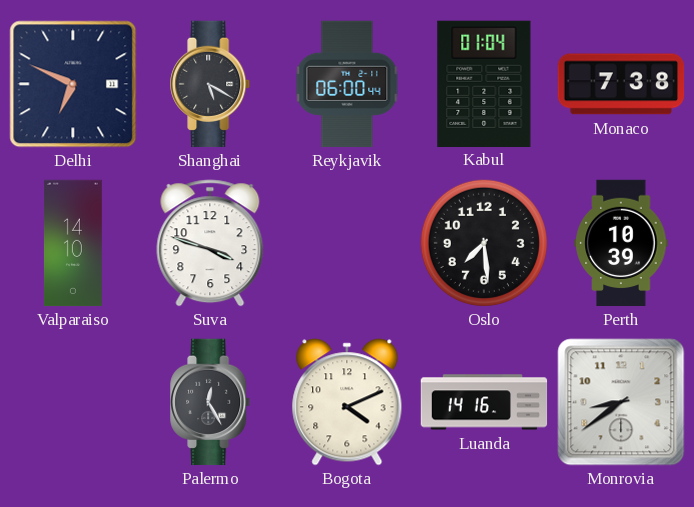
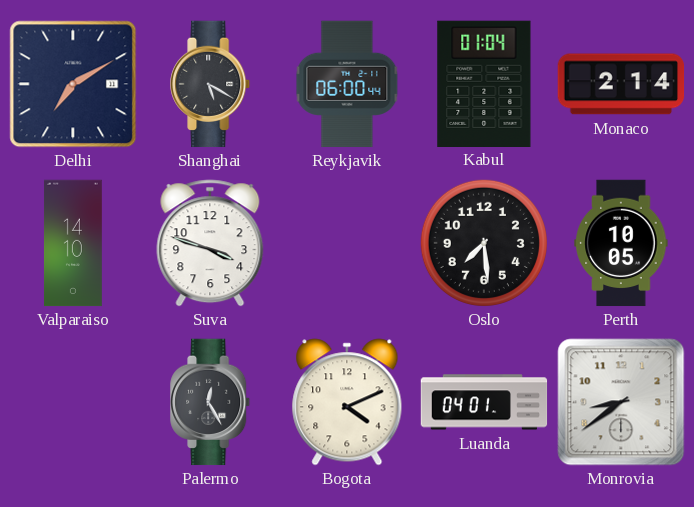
Delhi: 6:49 -> 7:10
Monaco: 7:38 -> 2:14
Perth: 10:39 -> 10:05
Luanda: 14:16 -> 04:01
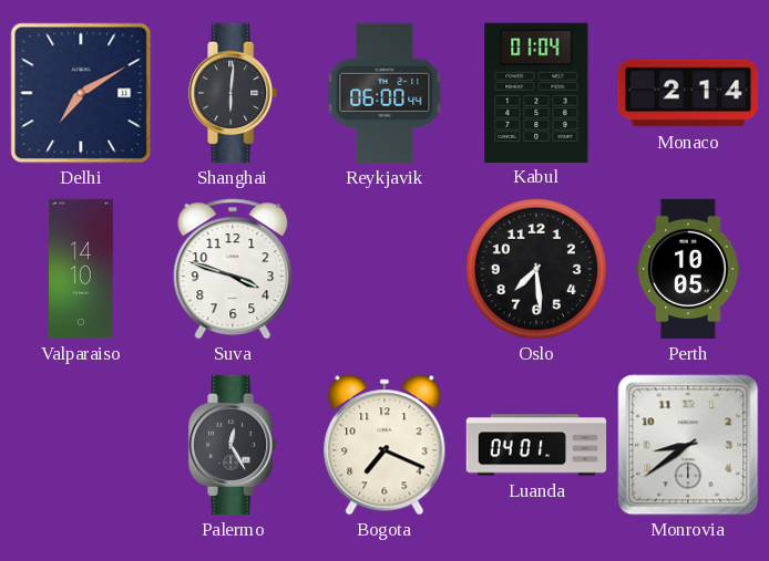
Shanghai: 5:20 -> 6:01
Bogota: 4:11 -> 7:19
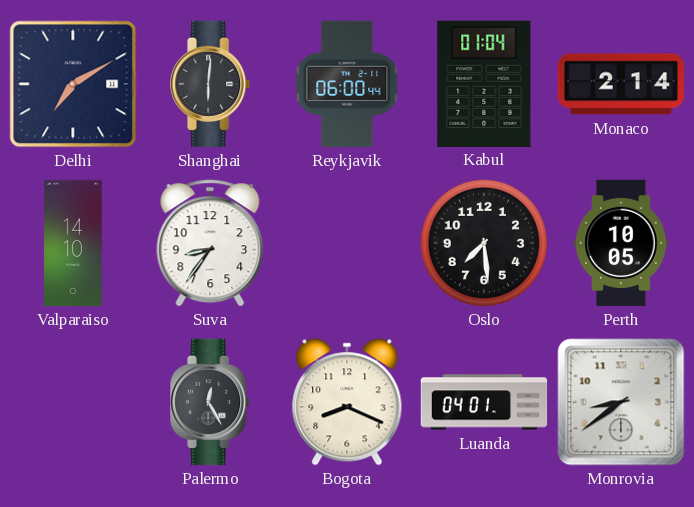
Suva: 3:48 -> 8:36
Bogota: 7:19 -> 8:19
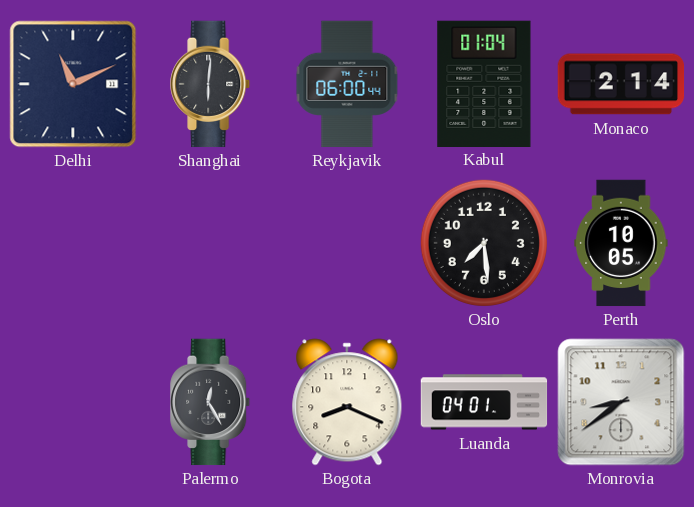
Delhi: 7:10 -> 11:11
Valparaiso: 14:10 -> none
Suva: 8:36 -> none
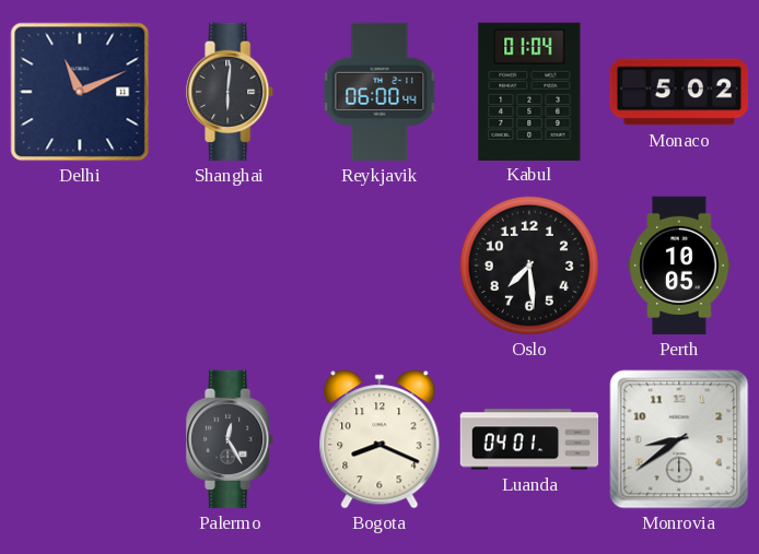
Monaco: 2:14 -> 5:02
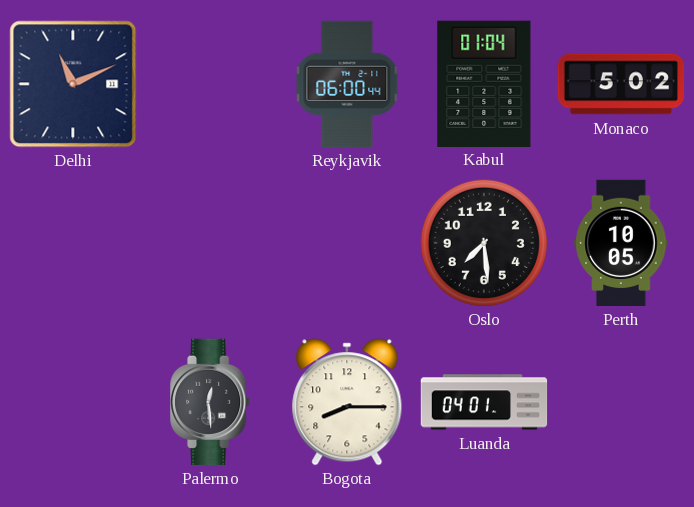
Shanghai: 6:01 -> none
Palermo: 12:25 -> 12:29
Bogota: 8:19 -> 8:15
Monrovia: 8:39 -> none
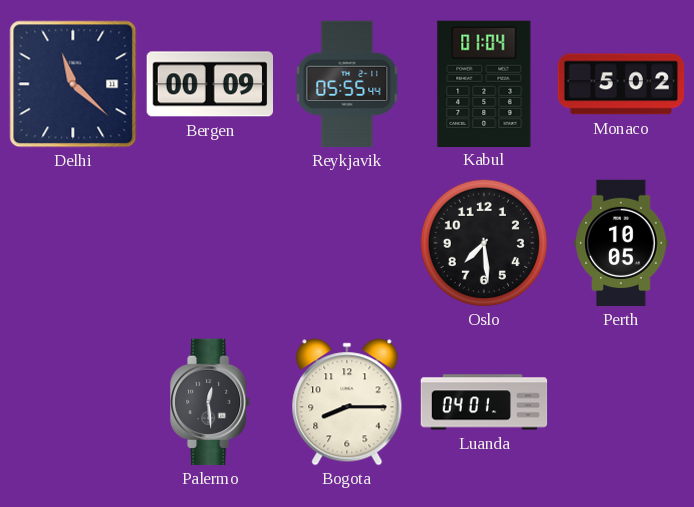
Delhi: 11:11 -> 11:22
Bergen: none -> 00:09
Reykjavik: 06:00 -> 05:55
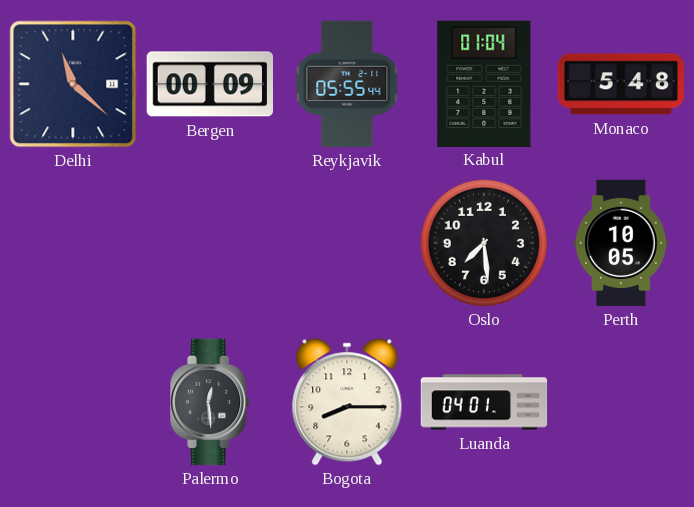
Monaco: 5:02 -> 5:48
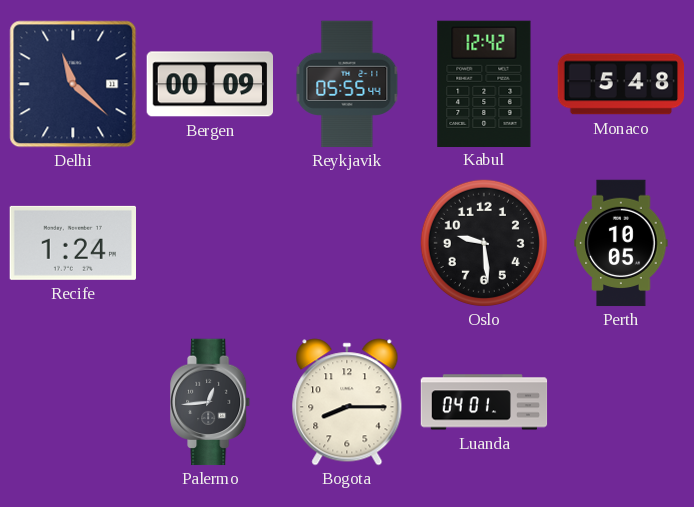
Kabul: 01:04 -> 12:42
Recife: none -> 1:24
Oslo: 7:29 -> 9:29
Palermo: 12:29 -> 12:44
